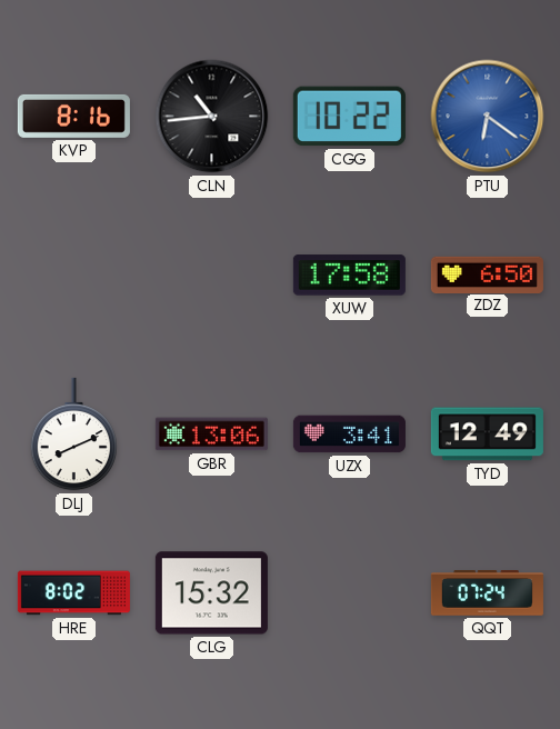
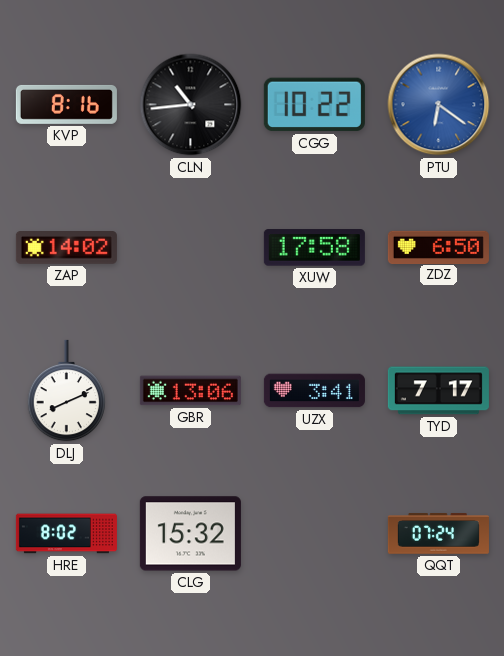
ZAP: none -> 14:02
TYD: 12:49 -> 7:17
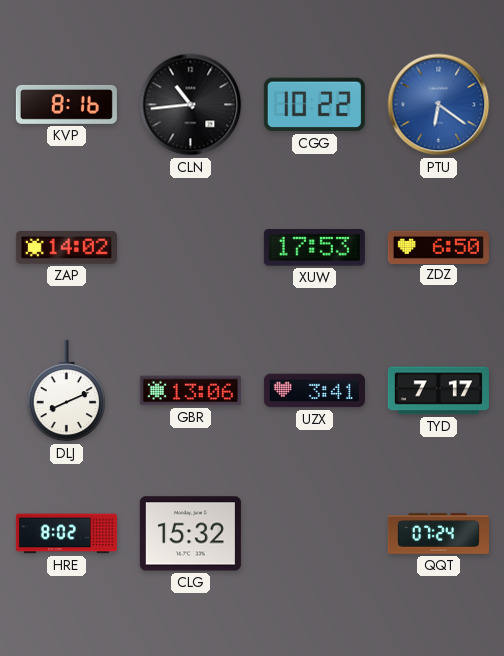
XUW: 17:58 -> 17:53
